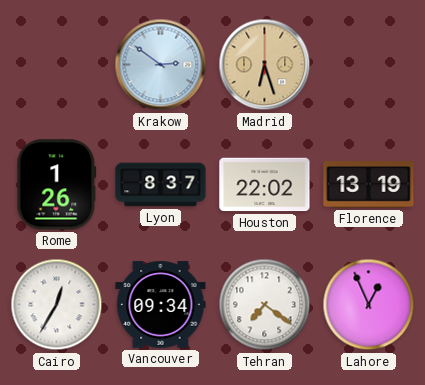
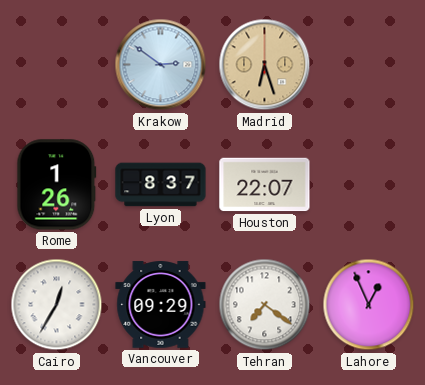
Houston: 22:02 -> 22:07
Florence: 13:19 -> none
Vancouver: 09:34 -> 09:29
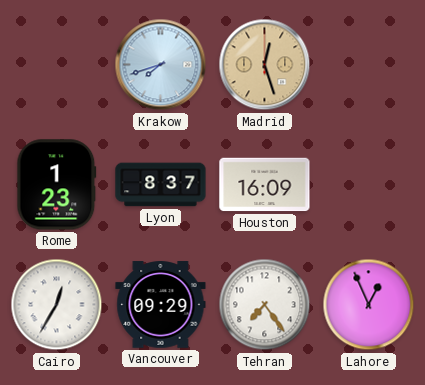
Krakow: 2:51 -> 7:42
Madrid: 6:27 -> 12:27
Rome: 1:26 -> 1:23
Houston: 22:07 -> 16:09
Tehran: 7:21 -> 7:24
